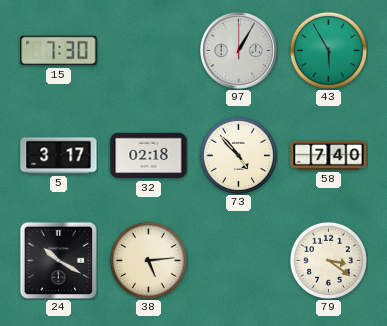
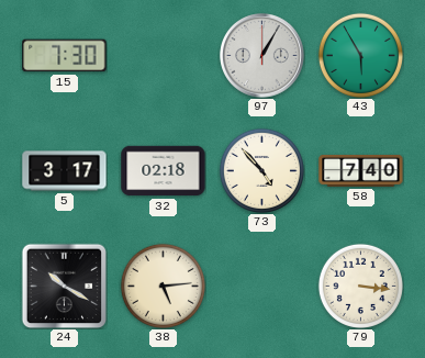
79: 3:21 -> 3:16
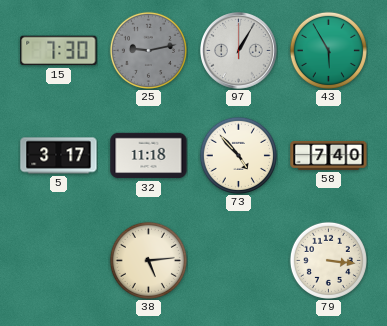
25: none -> 9:13
32: 02:18 -> 11:18
24: 10:20 -> none
